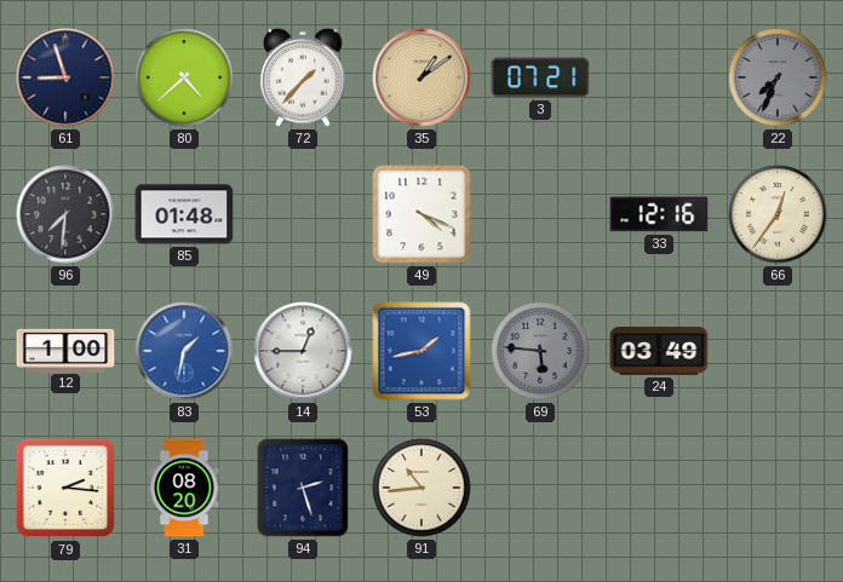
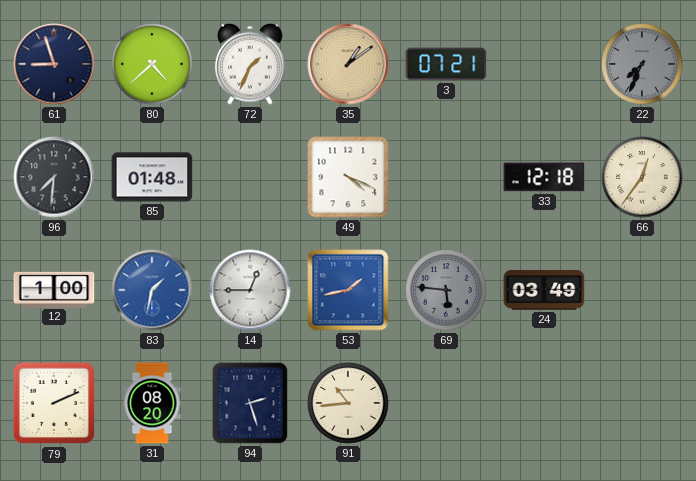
72: 1:37 -> 1:34
33: 12:16 -> 12:18
79: 2:16 -> 2:11
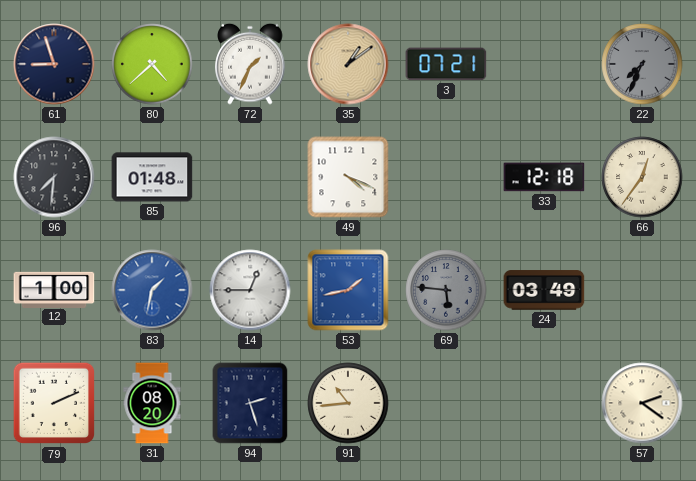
57: none -> 2:21
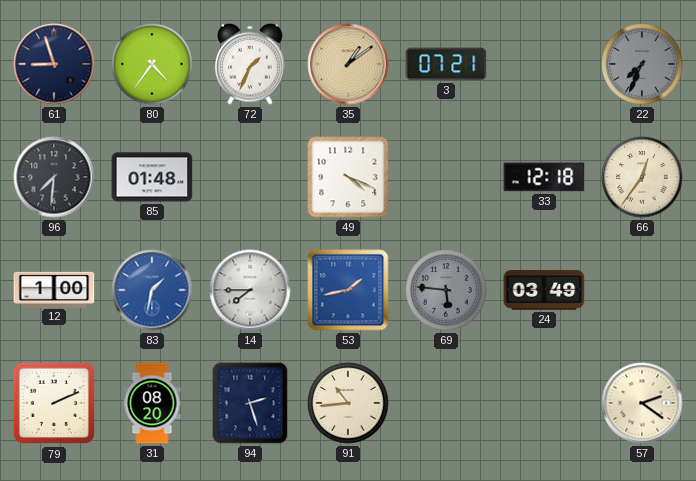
80: 4:38 -> 4:36
14: 12:45 -> 7:45
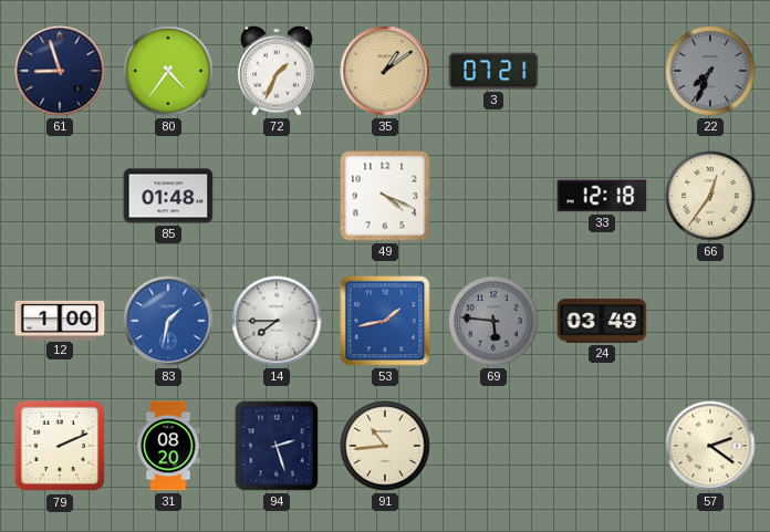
96: 7:31 -> none
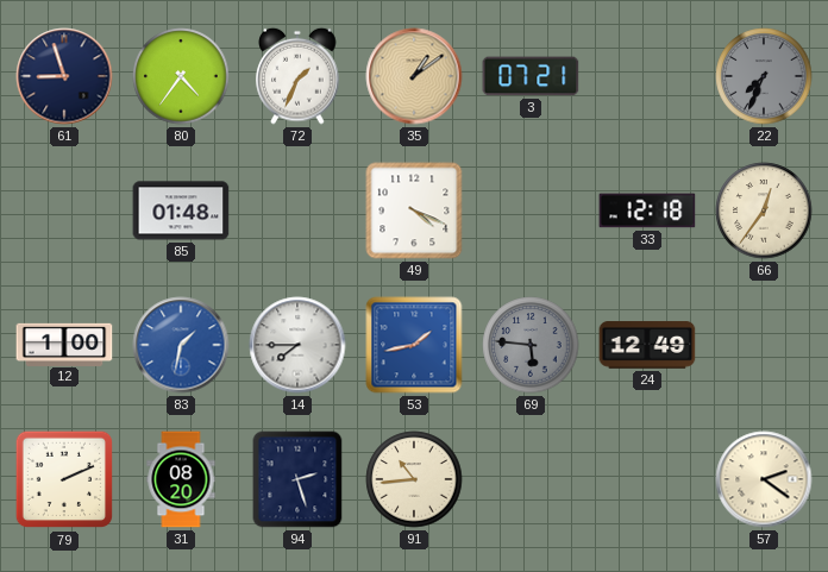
24: 03:49 -> 12:49
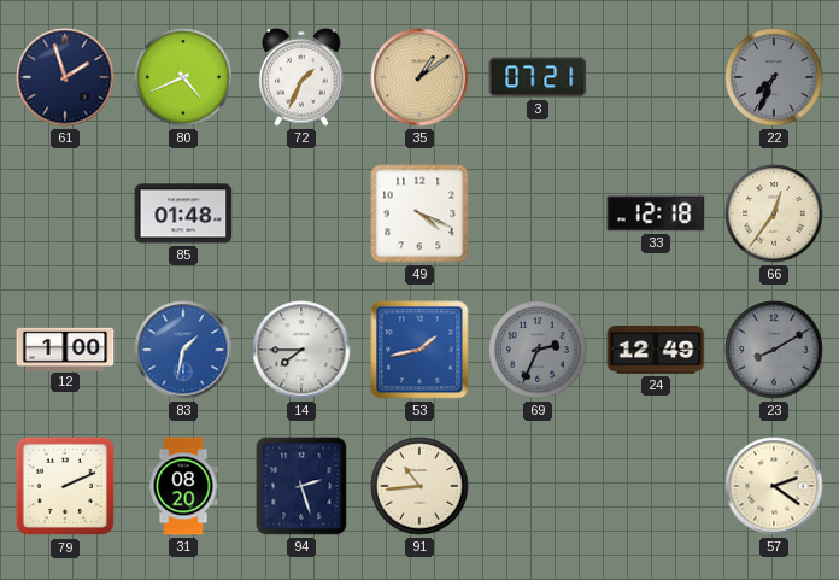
61: 8:57 -> 1:57
80: 4:36 -> 4:41
69: 5:46 -> 2:34
23: none -> 8:10
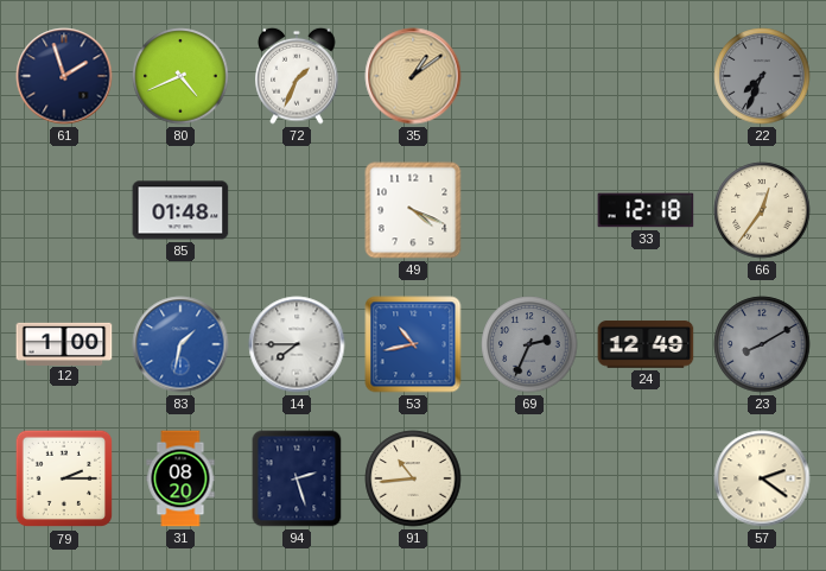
3: 07:21 -> none
53: 1:43 -> 10:43
79: 2:11 -> 2:15
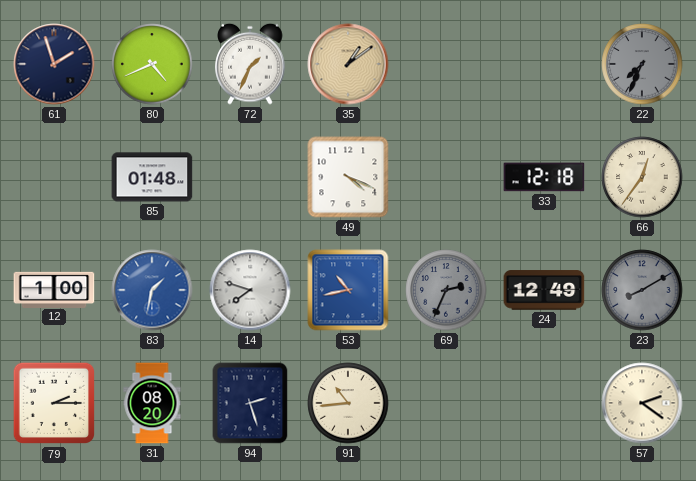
14: 7:45 -> 7:48
